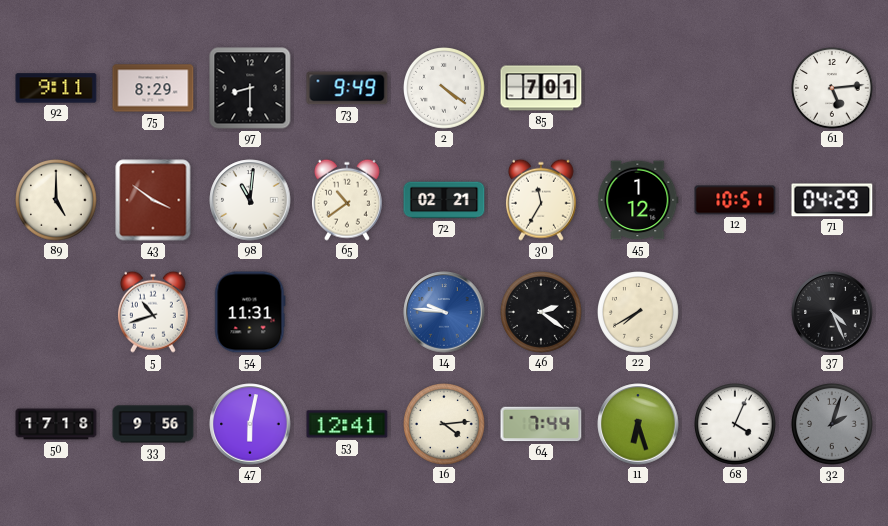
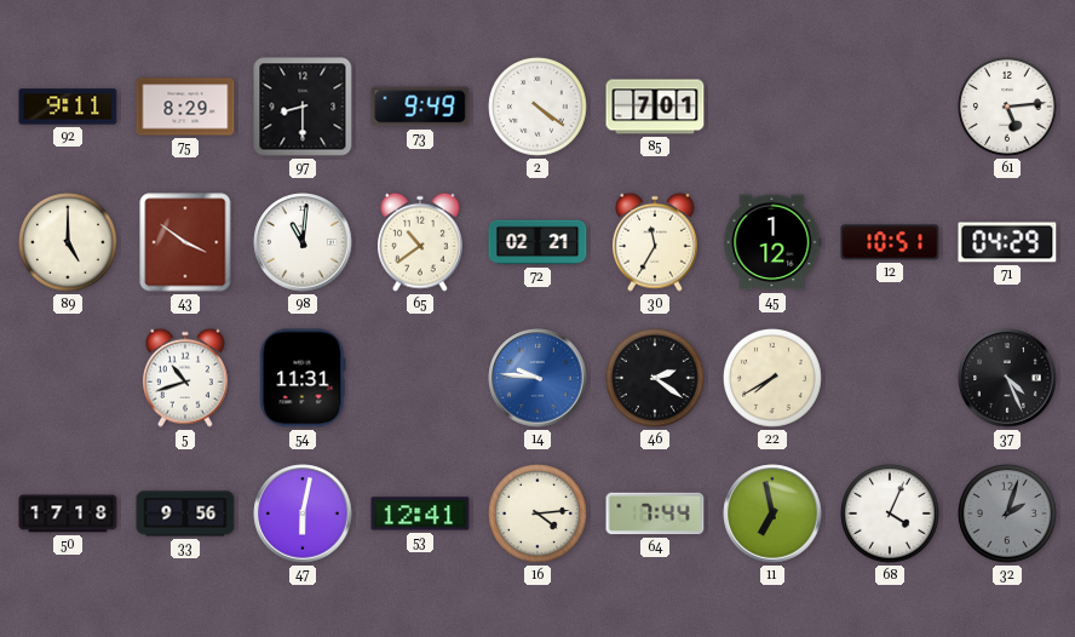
11: 6:27 -> 6:58
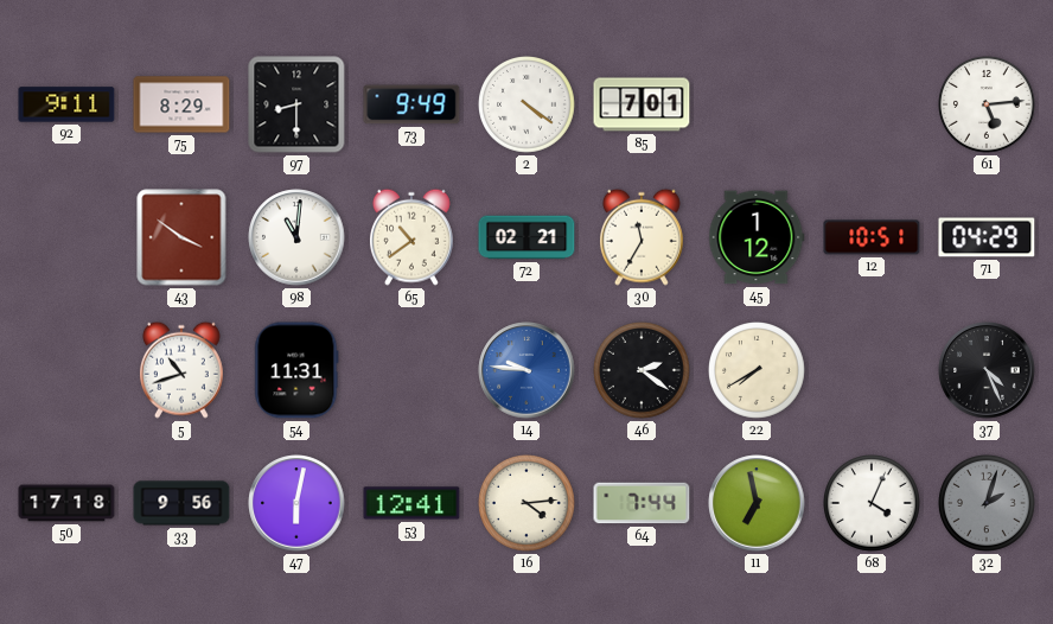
89: 5:00 -> none
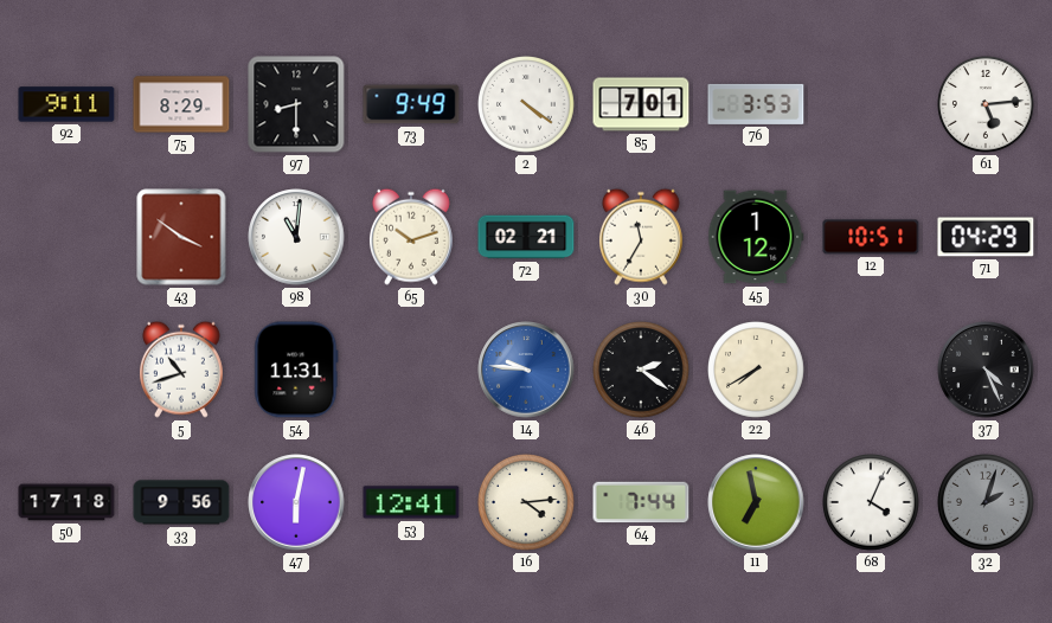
76: none -> 3:53
65: 10:39 -> 10:12
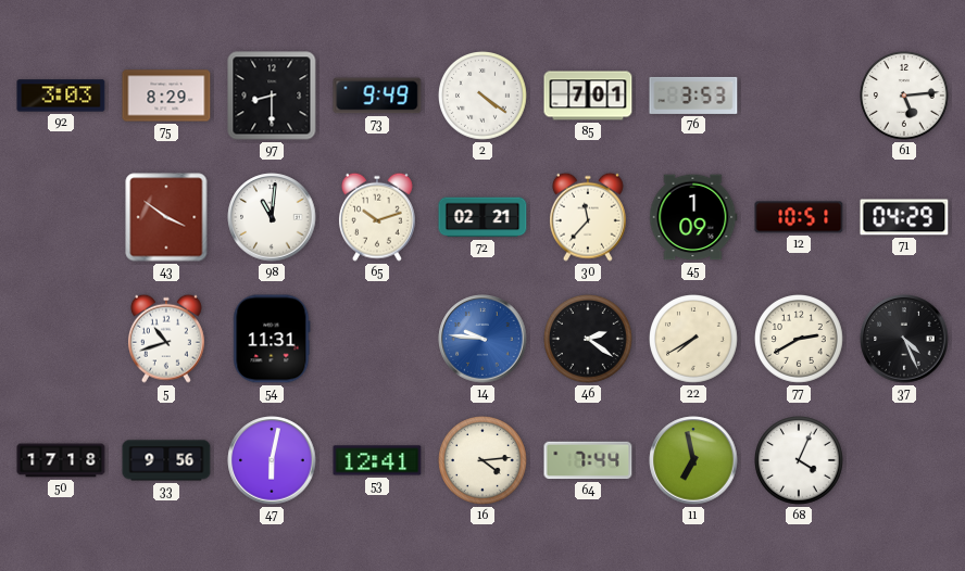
92: 9:11 -> 3:03
30: 11:35 -> 11:37
45: 1:12 -> 1:09
77: none -> 2:40
32: 2:03 -> none
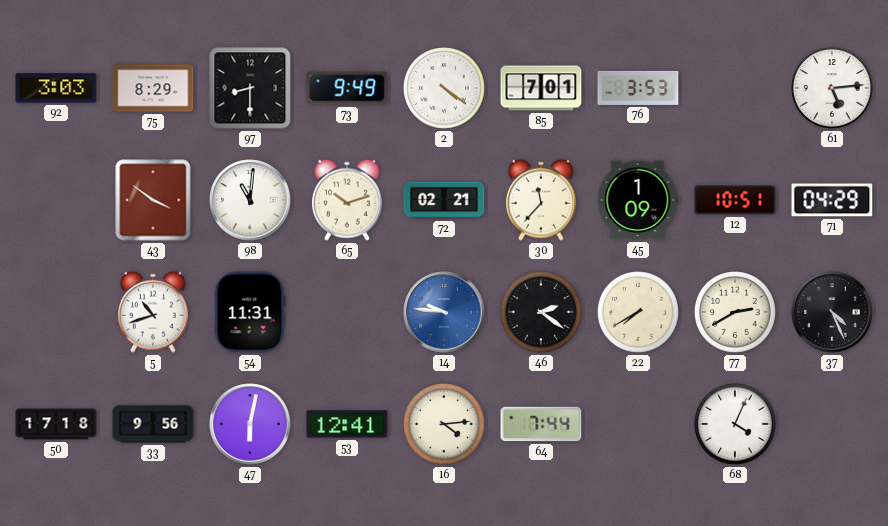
11: 6:58 -> none
